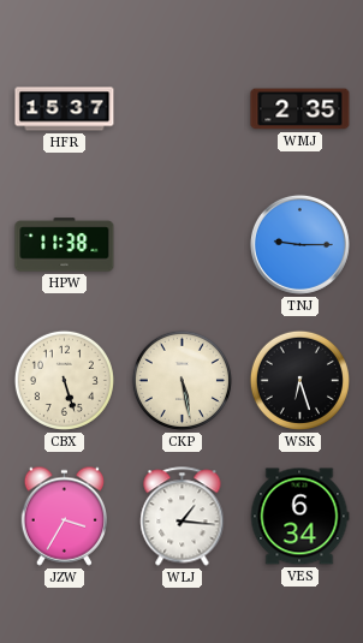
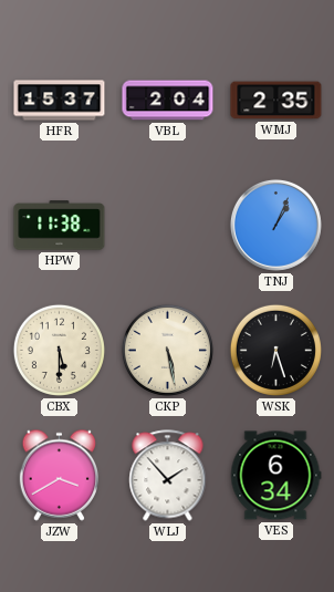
VBL: none -> 2:04
TNJ: 9:15 -> 1:04
CBX: 5:27 -> 5:30
JZW: 3:35 -> 3:40
WLJ: 1:16 -> 1:53
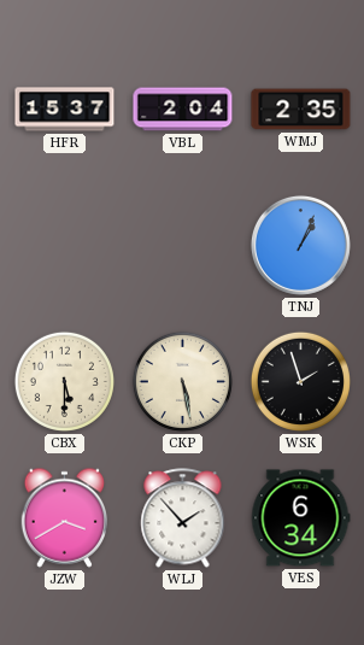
HPW: 11:38 -> none
WSK: 6:27 -> 1:57
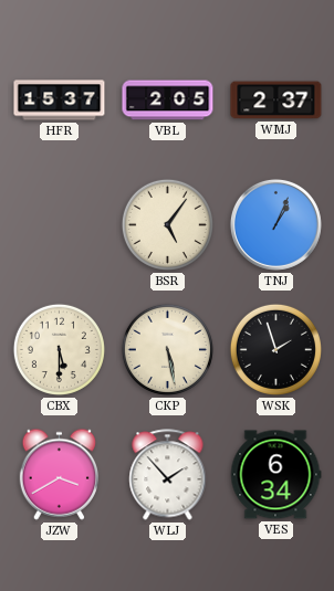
VBL: 2:04 -> 2:05
WMJ: 2:35 -> 2:37
BSR: none -> 5:06
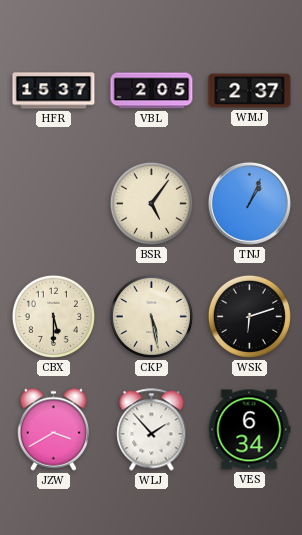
WSK: 1:57 -> 6:12
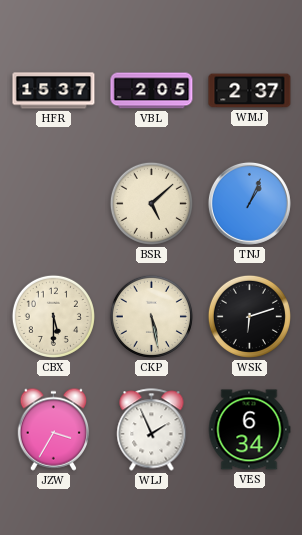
BSR: 5:06 -> 5:08
JZW: 3:40 -> 3:35
WLJ: 1:53 -> 1:56
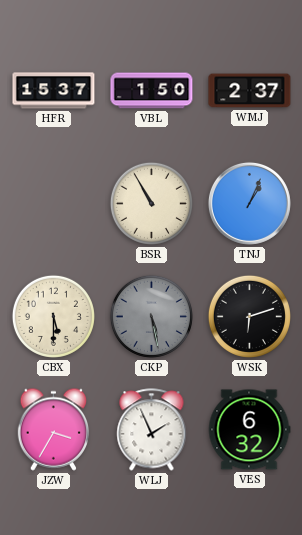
VBL: 2:05 -> 1:50
BSR: 5:08 -> 10:55
CKP dial: cream -> grey
VES: 6:34 -> 6:32
